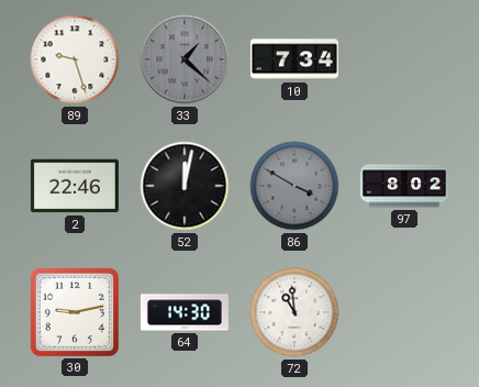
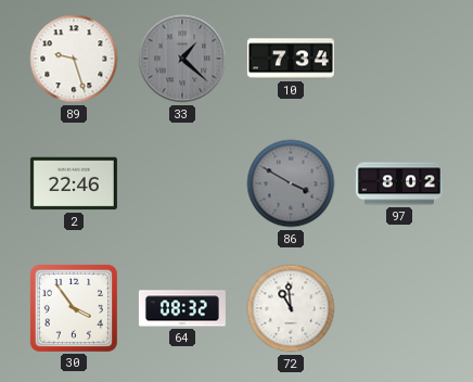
52: 12:02 -> none
30: 9:13 -> 3:54
64: 14:30 -> 08:32
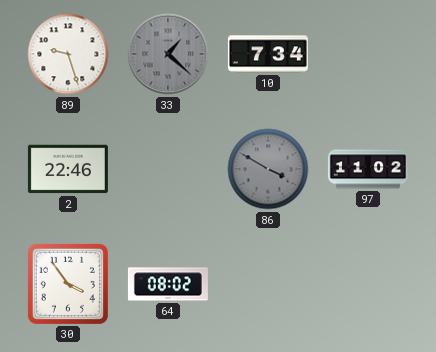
97: 8:02 -> 11:02
64: 08:32 -> 08:02
72: 10:59 -> none
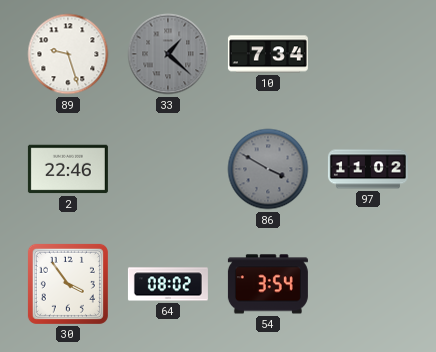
54: none -> 3:54
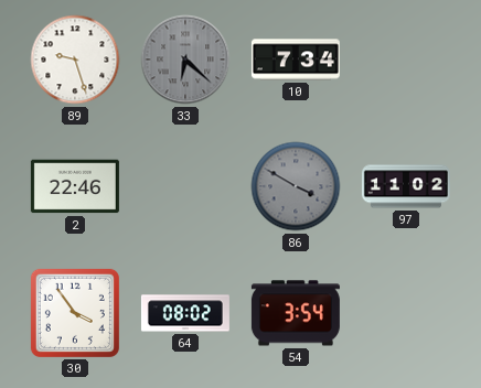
33: 1:22 -> 6:22
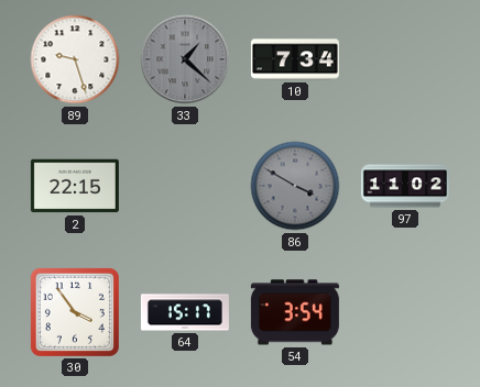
33: 6:22 -> 1:22
2: 22:46 -> 22:15
64: 08:02 -> 15:17
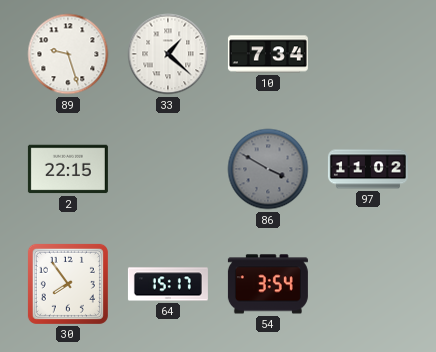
33 dial: grey -> white
30: 3:54 -> 7:54
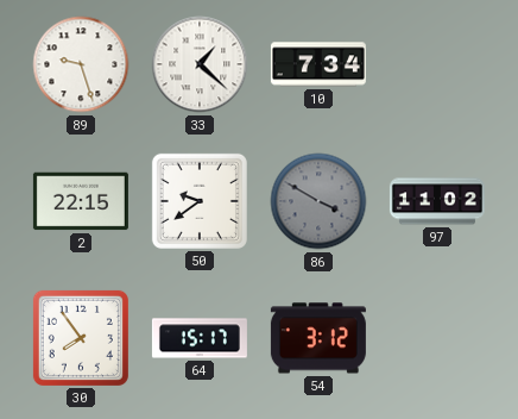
50: none -> 9:39
54: 3:54 -> 3:12
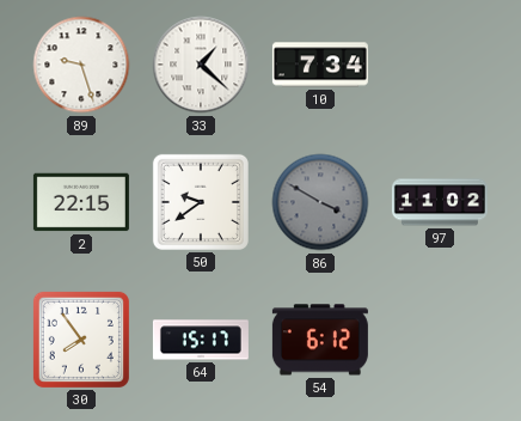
54: 3:12 -> 6:12
